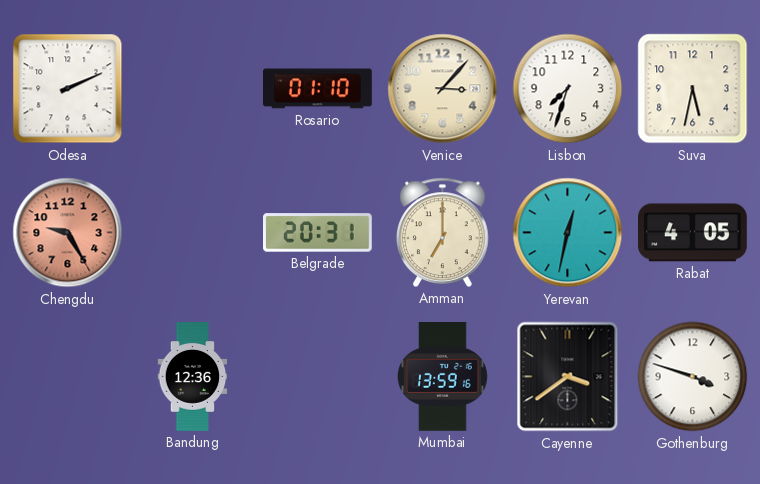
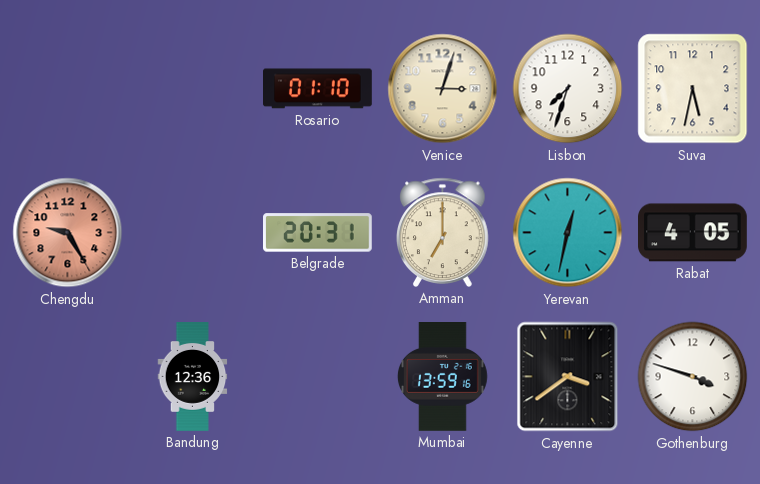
Odesa: 2:11 -> none
Venice: 3:07 -> 3:03
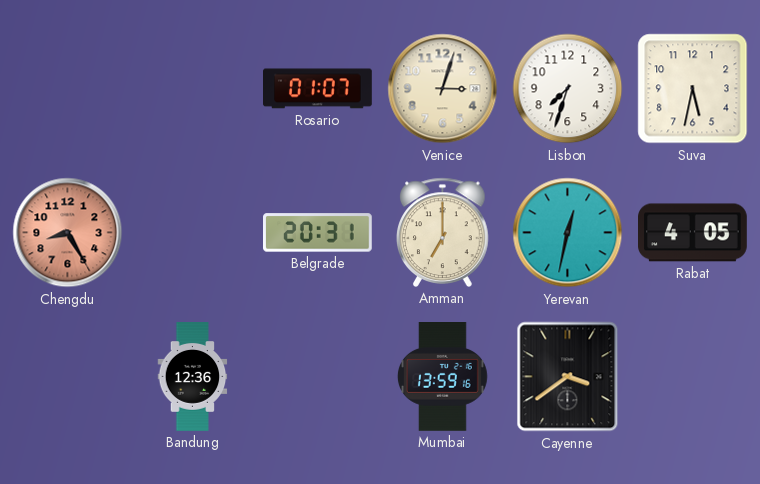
Rosario: 01:10 -> 01:07
Chengdu: 9:25 -> 8:25
Gothenburg: 3:48 -> none
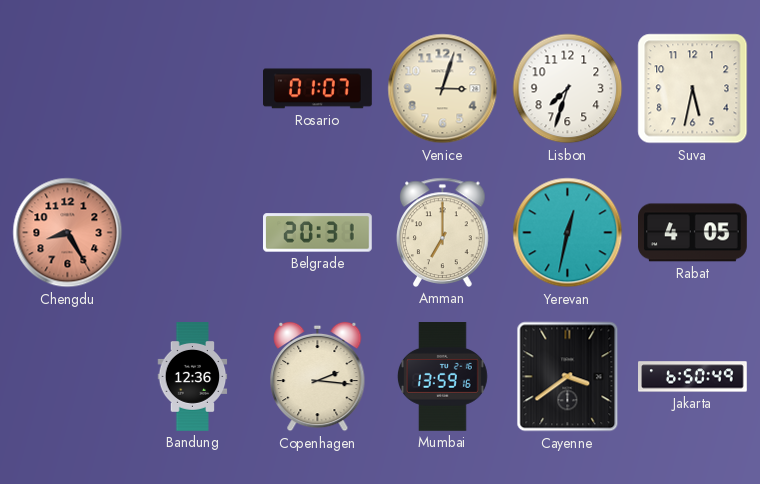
Copenhagen: none -> 2:16
Jakarta: none -> 6:50
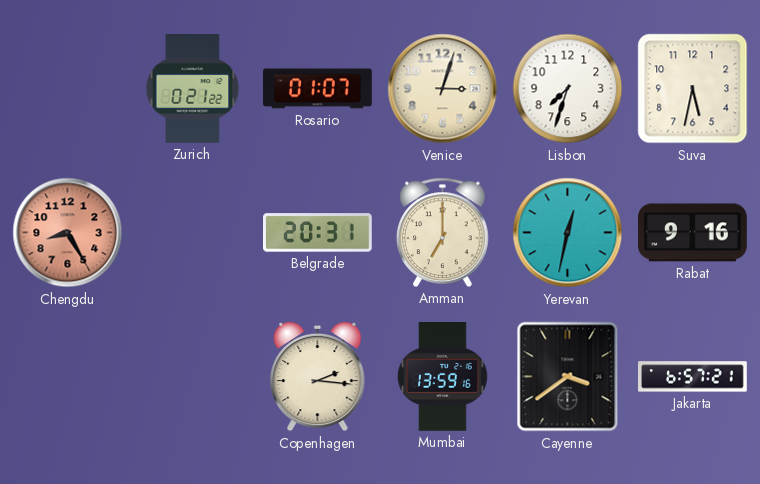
Zurich: none -> 0:21
Rabat: 4:05 -> 9:16
Bandung: 12:36 -> none
Jakarta: 6:50 -> 6:57
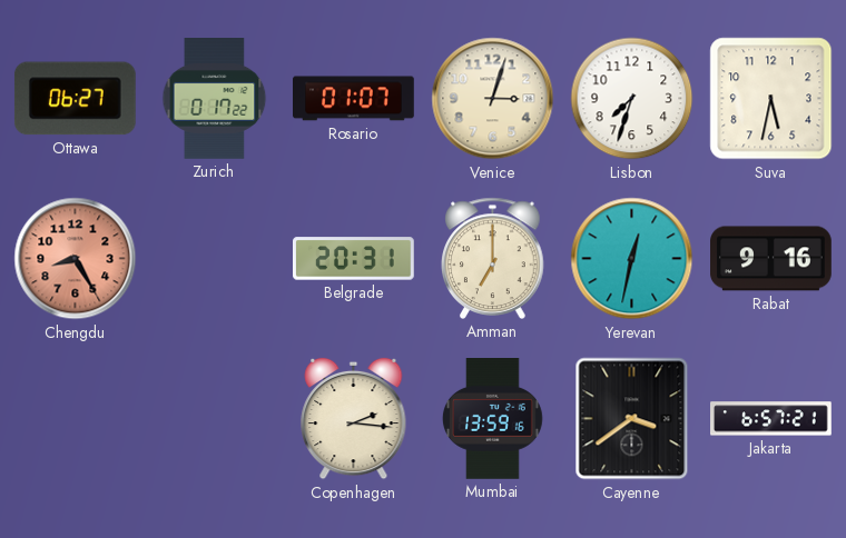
Ottawa: none -> 06:27
Zurich: 0:21 -> 0:17
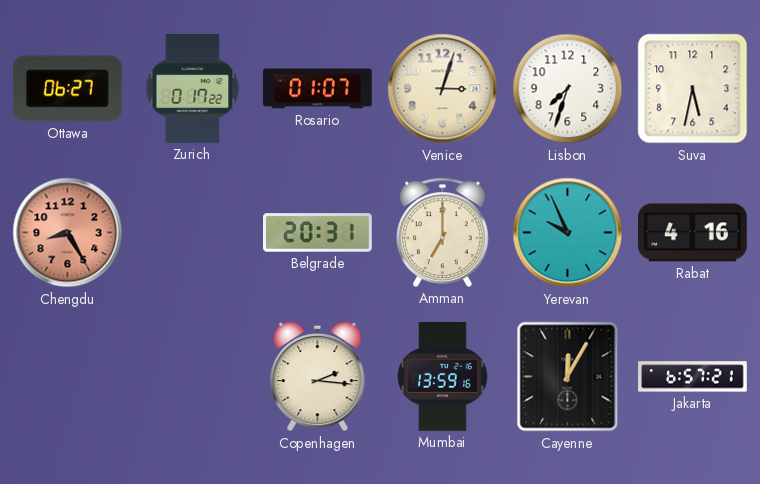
Yerevan: 12:32 -> 9:56
Rabat: 9:16 -> 4:16
Cayenne: 3:39 -> 12:05
